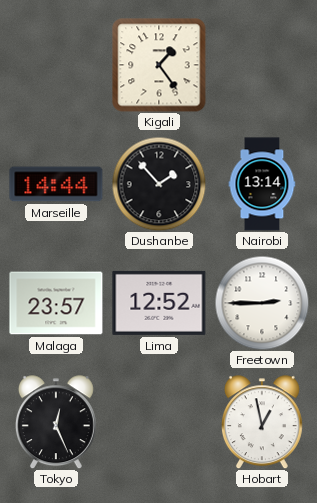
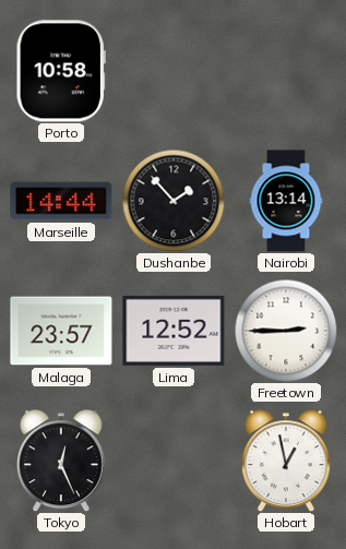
Porto: none -> 10:58
Kigali: 1:24 -> none
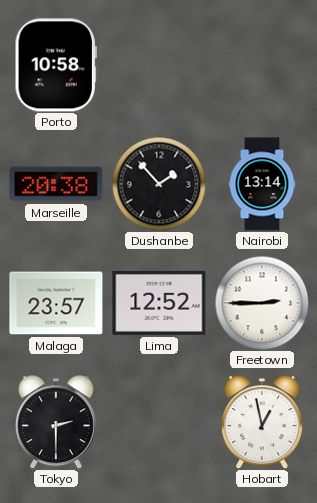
Marseille: 14:44 -> 20:38
Tokyo: 12:26 -> 2:30
